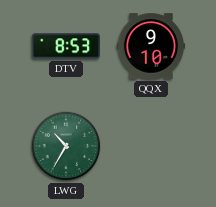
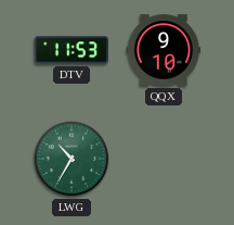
DTV: 8:53 -> 11:53
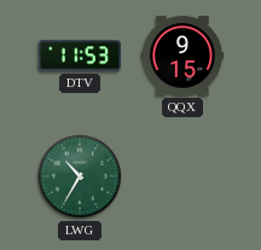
QQX: 9:10 -> 9:15
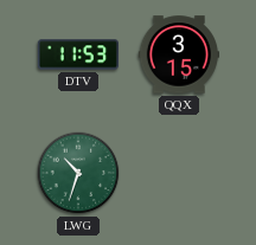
QQX: 9:15 -> 3:15
LWG: 10:35 -> 10:33
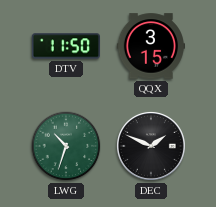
DTV: 11:53 -> 11:50
DEC: none -> 1:49
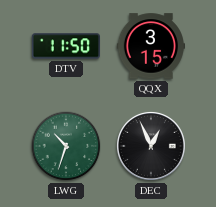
DEC: 1:49 -> 12:56
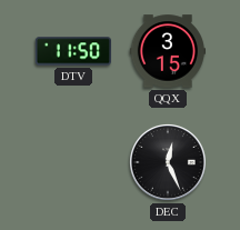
LWG: 10:33 -> none
DEC: 12:56 -> 12:26
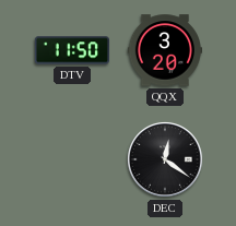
QQX: 3:15 -> 3:20
DEC: 12:26 -> 12:21
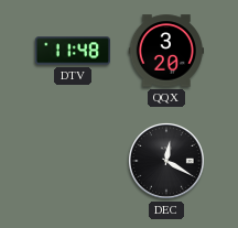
DTV: 11:50 -> 11:48
DEC: 12:21 -> 12:20
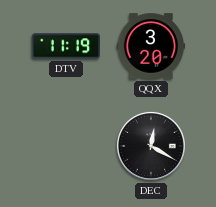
DTV: 11:48 -> 11:19
